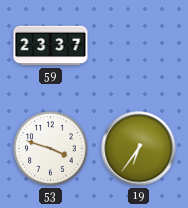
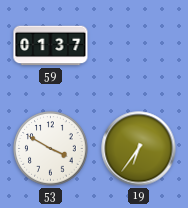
59: 23:37 -> 01:37
53: 3:48 -> 3:50
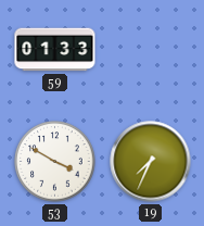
59: 01:37 -> 01:33
19: 6:36 -> 7:34
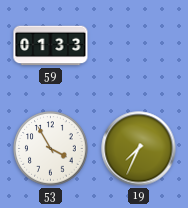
53: 3:50 -> 3:55
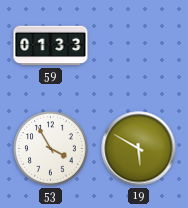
19: 7:34 -> 5:50
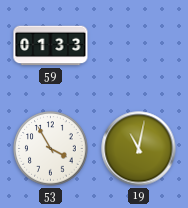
19: 5:50 -> 11:02
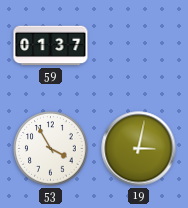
59: 01:33 -> 01:37
19: 11:02 -> 3:02
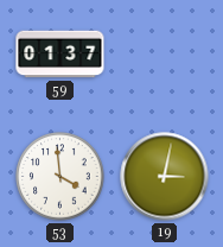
53: 3:55 -> 3:59
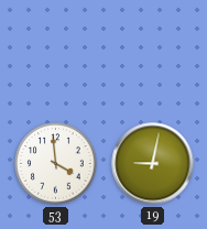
59: 01:37 -> none
19: 3:02 -> 9:02
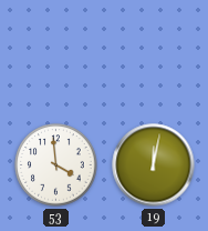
19: 9:02 -> 12:02
